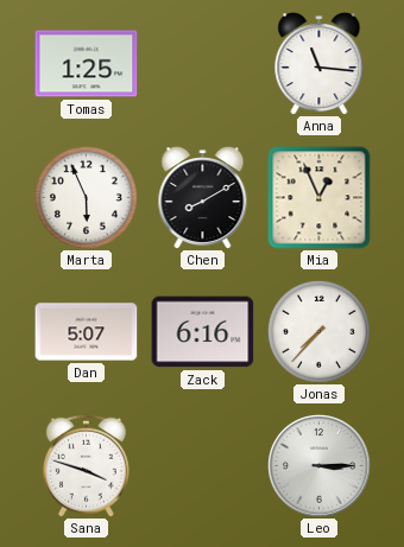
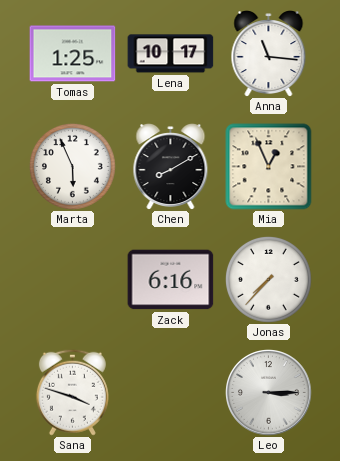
Lena: none -> 10:17
Dan: 5:07 -> none
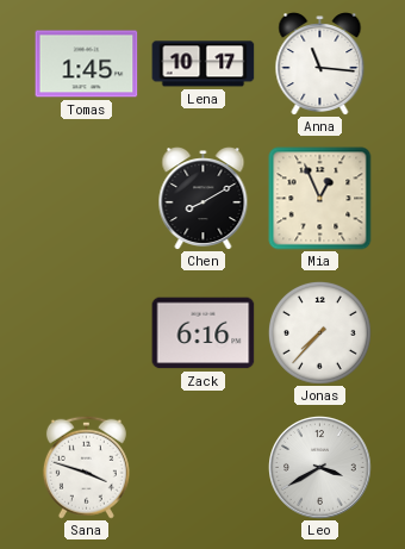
Tomas: 1:25 -> 1:45
Marta: 5:56 -> none
Leo: 3:15 -> 3:40
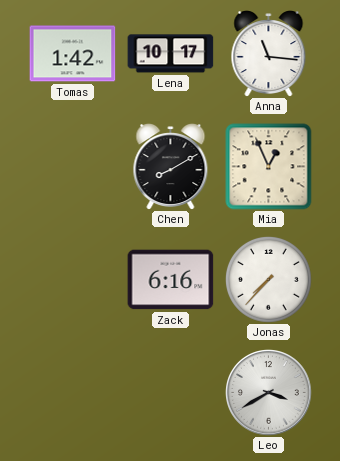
Tomas: 1:45 -> 1:42
Sana: 3:48 -> none
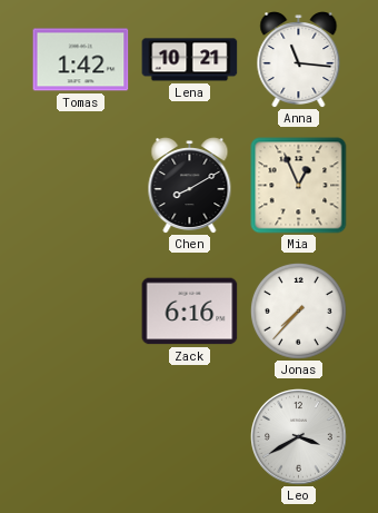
Lena: 10:17 -> 10:21
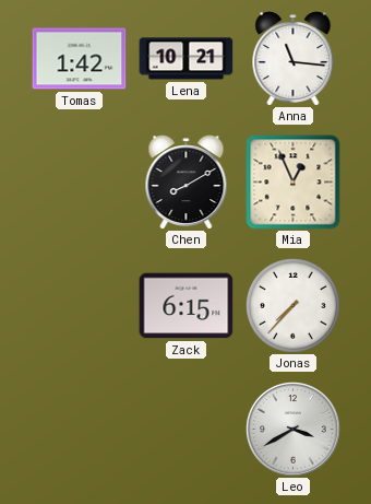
Zack: 6:16 -> 6:15
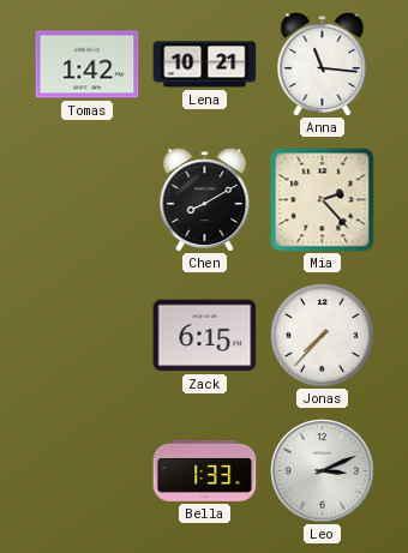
Mia: 12:56 -> 2:23
Bella: none -> 1:33
Leo: 3:40 -> 3:11
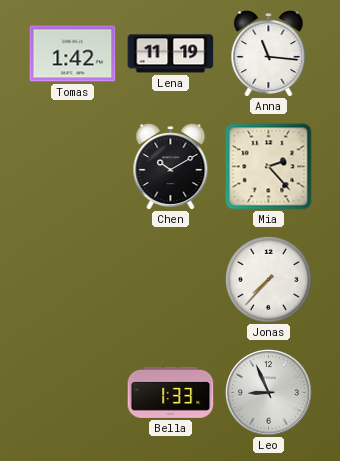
Lena: 10:21 -> 11:19
Chen: 8:10 -> 10:10
Zack: 6:15 -> none
Leo: 3:11 -> 8:56
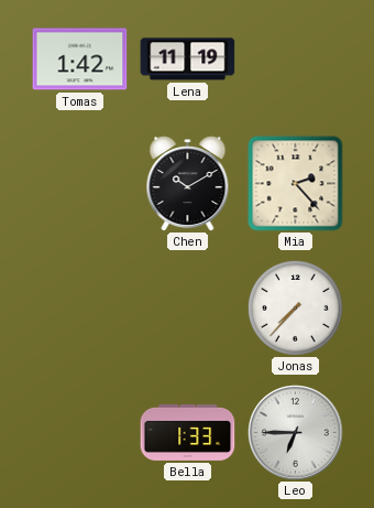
Anna: 11:16 -> none
Leo: 8:56 -> 6:45
